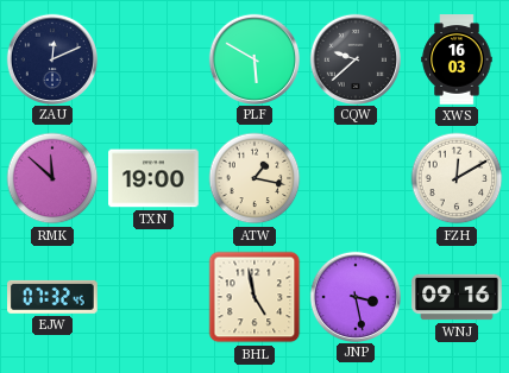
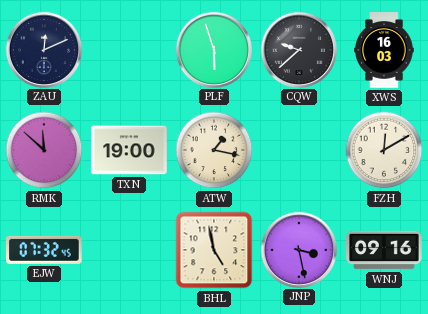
PLF: 5:50 -> 5:57
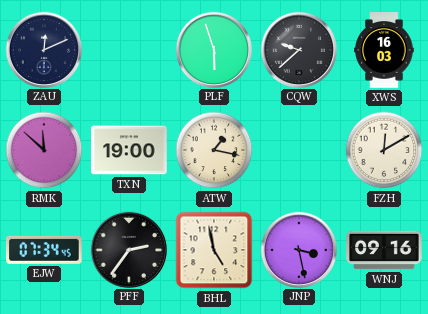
EJW: 07:32 -> 07:34
PFF: none -> 2:36
